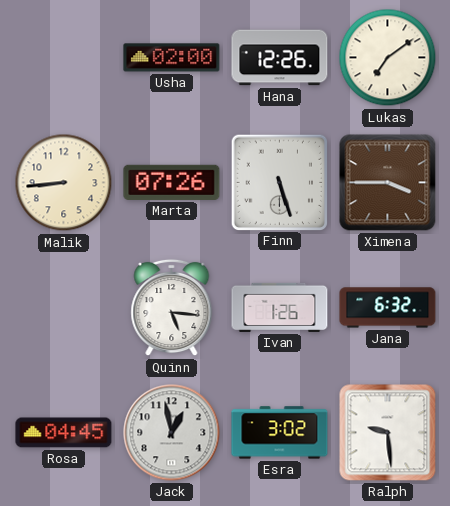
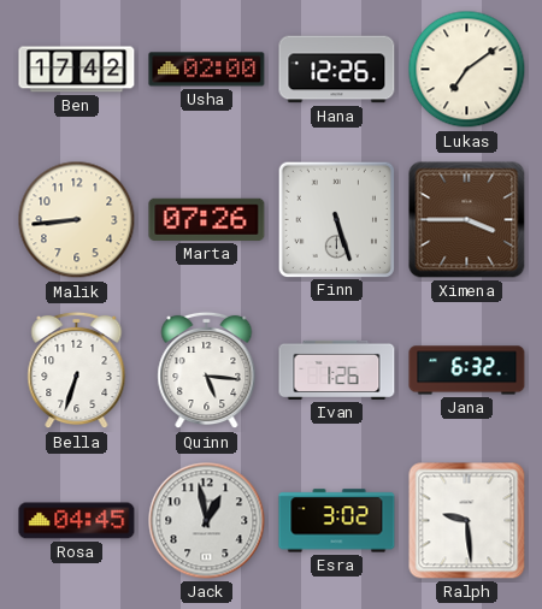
Ben: none -> 17:42
Bella: none -> 6:33
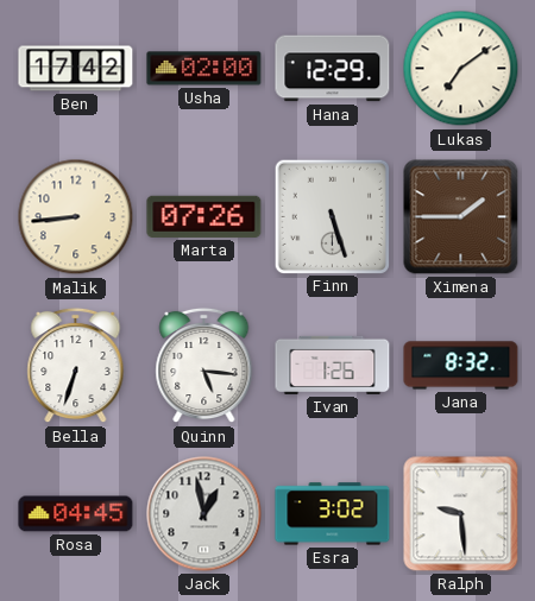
Hana: 12:26 -> 12:29
Ximena: 3:45 -> 1:45
Jana: 6:32 -> 8:32
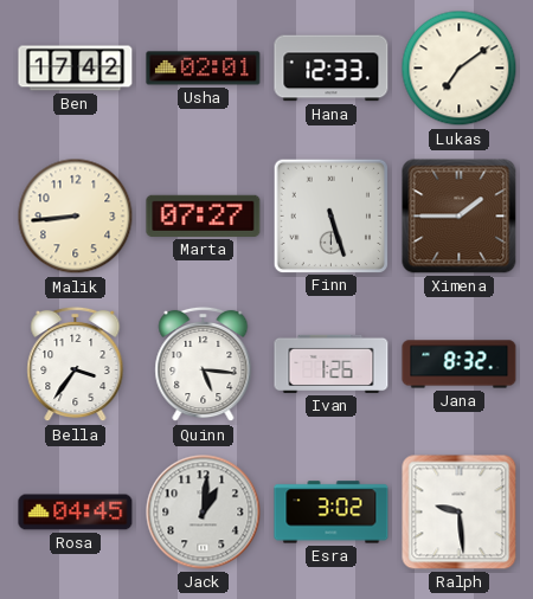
Usha: 02:00 -> 02:01
Hana: 12:29 -> 12:33
Marta: 07:26 -> 07:27
Bella: 6:33 -> 3:36
Jack: 12:58 -> 1:01
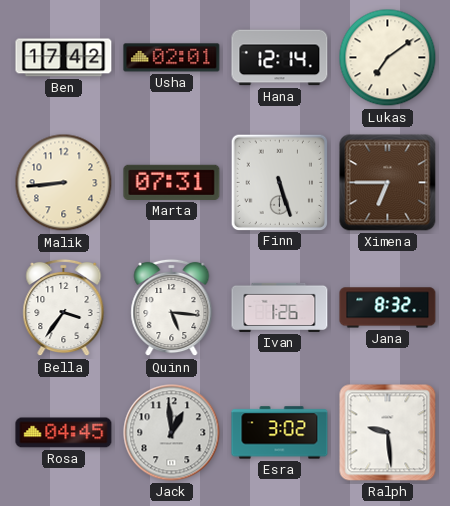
Hana: 12:33 -> 12:14
Marta: 07:27 -> 07:31
Ximena: 1:45 -> 6:45
Jack: 1:01 -> 12:59
